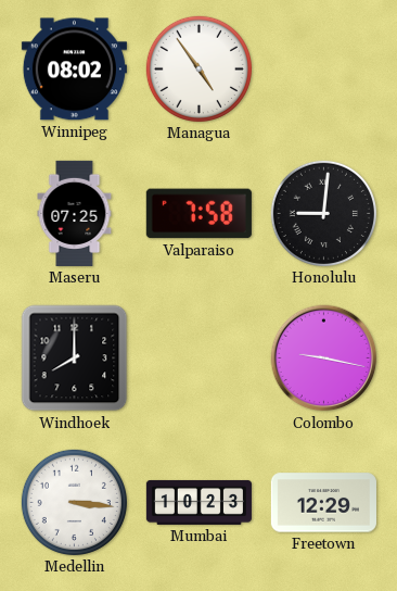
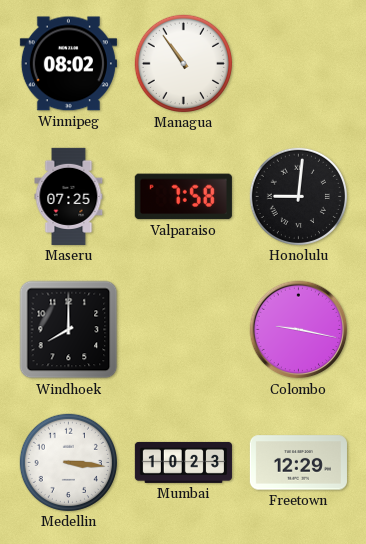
Managua: 4:54 -> 10:54
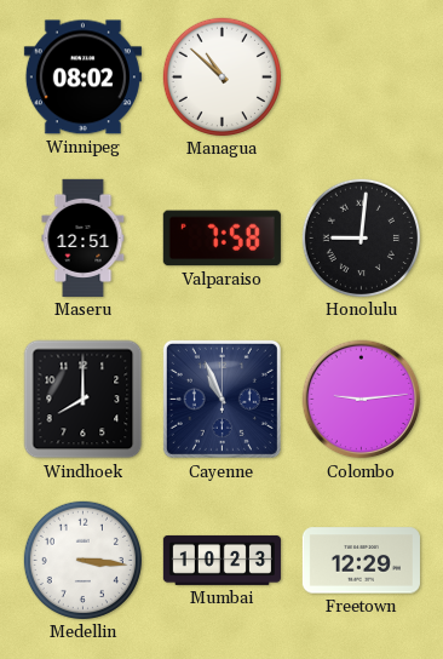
Managua: 10:54 -> 10:52
Maseru: 07:25 -> 12:51
Cayenne: none -> 10:56
Colombo: 9:17 -> 9:14
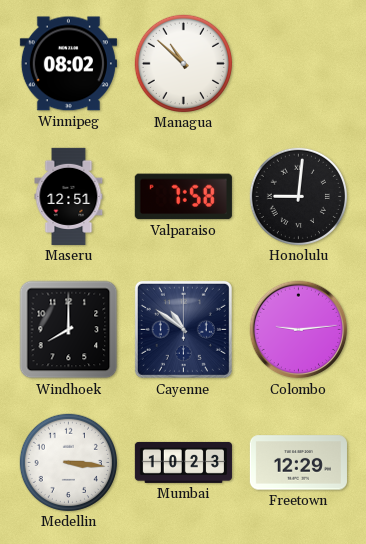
Cayenne: 10:56 -> 10:51
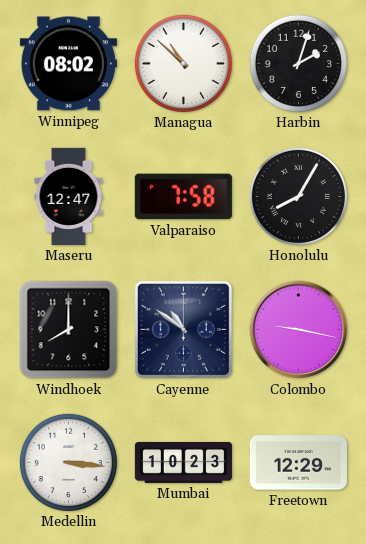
Harbin: none -> 2:03
Maseru: 12:51 -> 12:47
Honolulu: 9:01 -> 8:05
Colombo: 9:14 -> 9:17
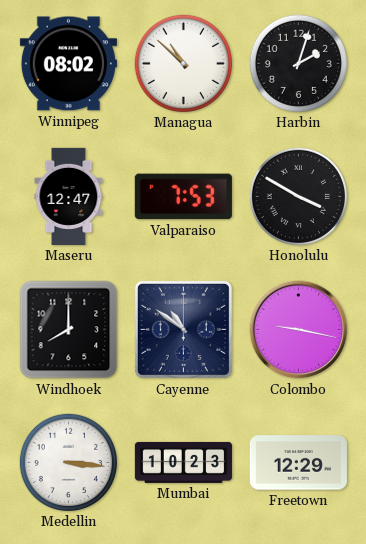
Valparaiso: 7:58 -> 7:53
Honolulu: 8:05 -> 3:50
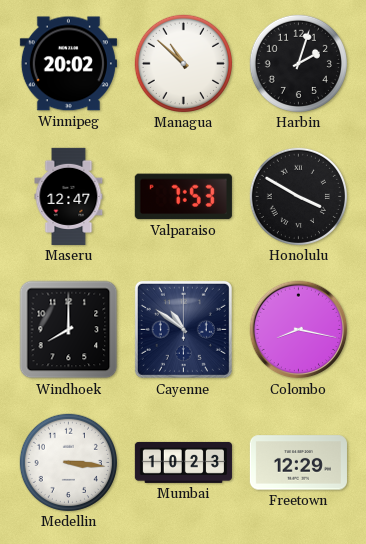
Winnipeg: 08:02 -> 20:02
Colombo: 9:17 -> 8:17
